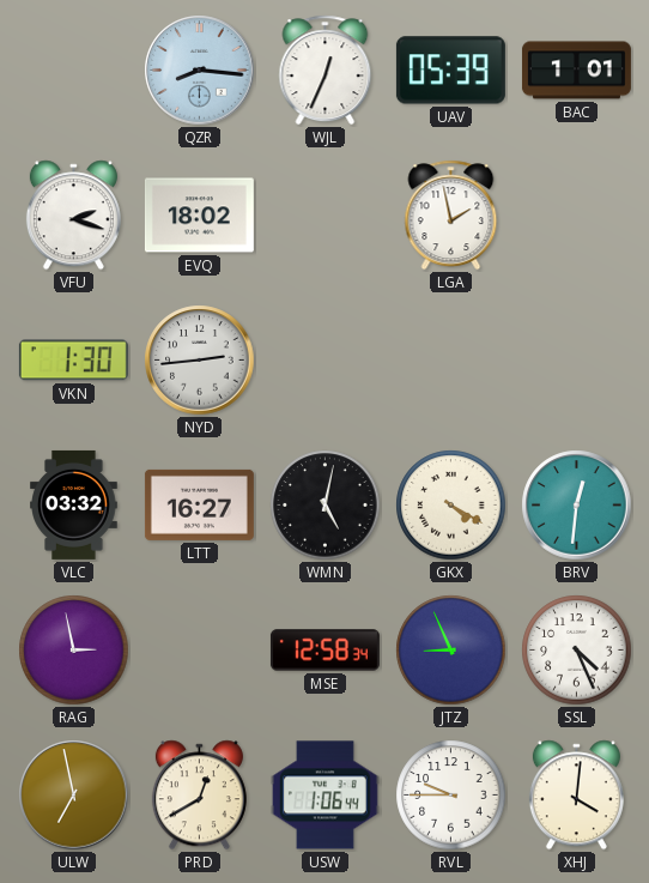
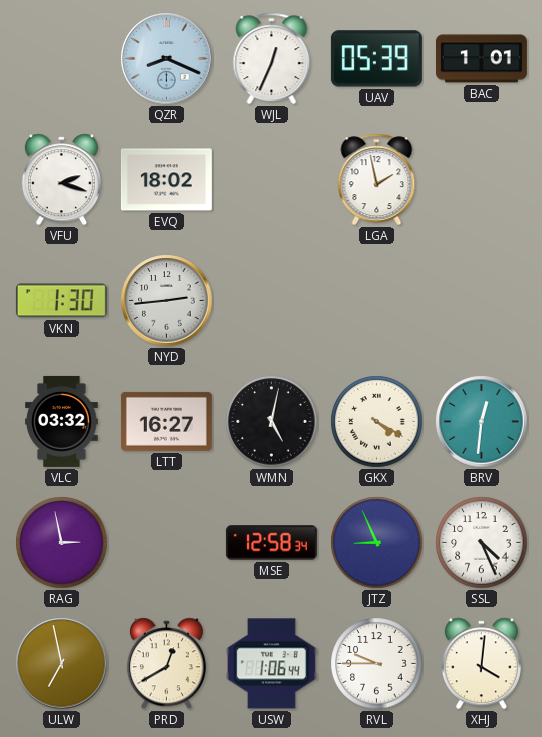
QZR: 8:16 -> 8:19
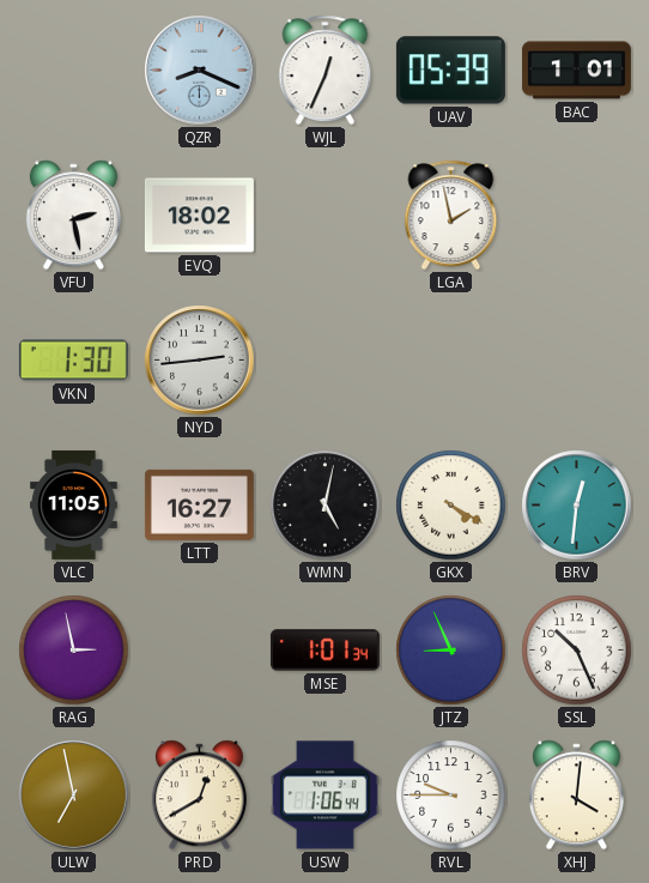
VFU: 2:18 -> 2:28
VLC: 03:32 -> 11:05
MSE: 12:58 -> 1:01
SSL: 4:26 -> 10:26
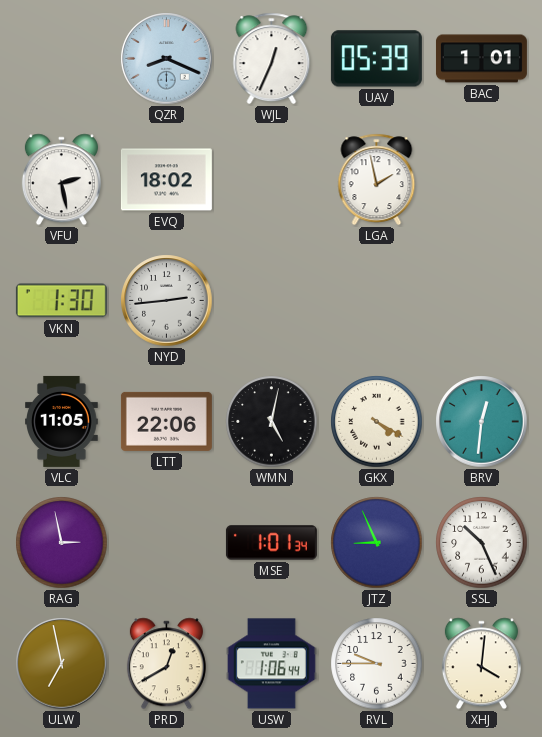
LTT: 16:27 -> 22:06
